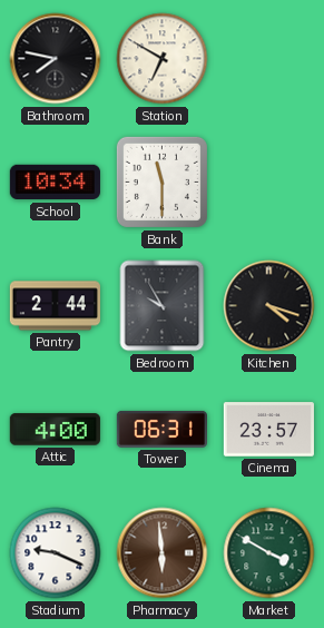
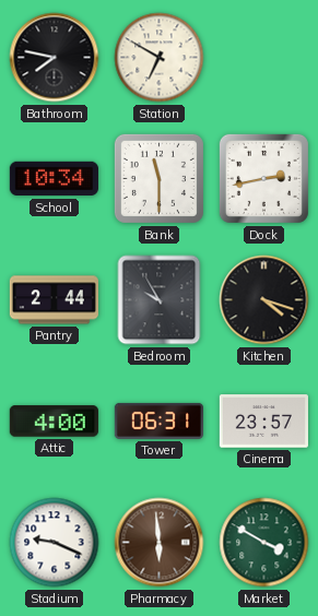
Dock: none -> 2:43
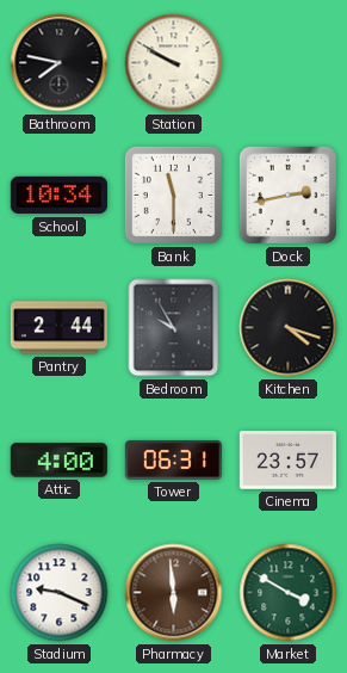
Station: 6:50 -> 9:50
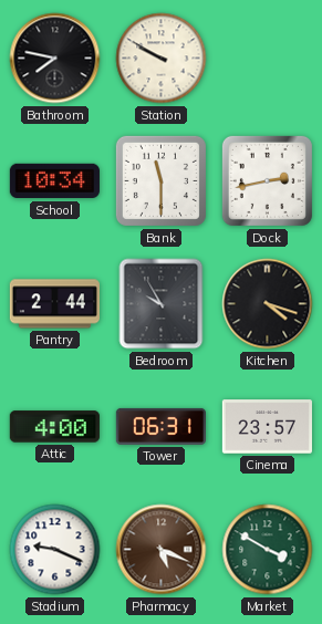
Pharmacy: 5:59 -> 5:19
